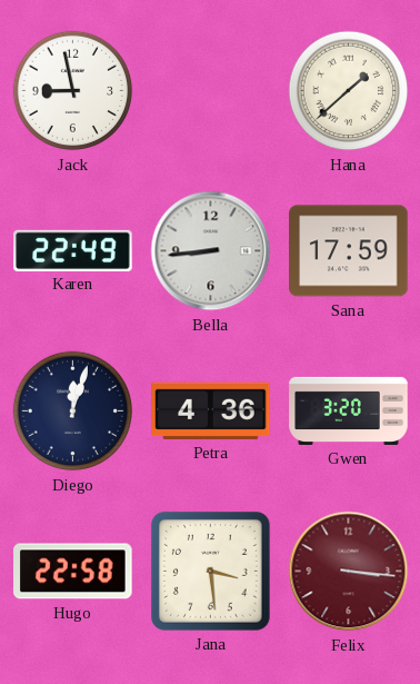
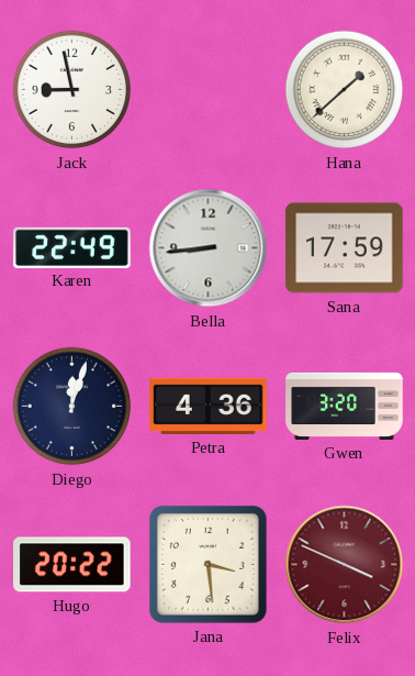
Hugo: 22:58 -> 20:22
Felix: 3:16 -> 3:49
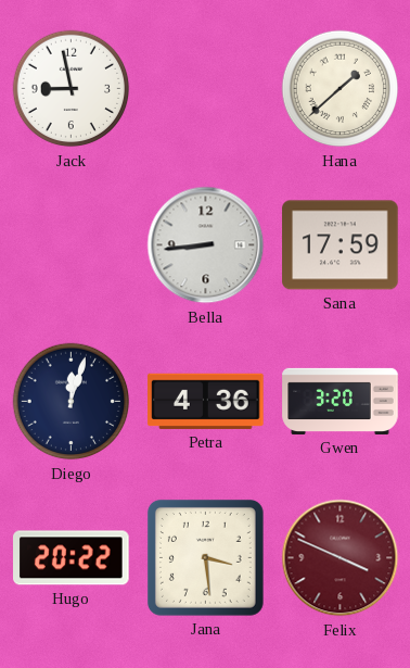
Karen: 22:49 -> none
